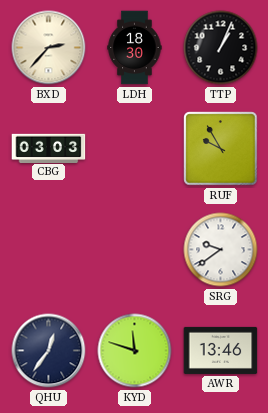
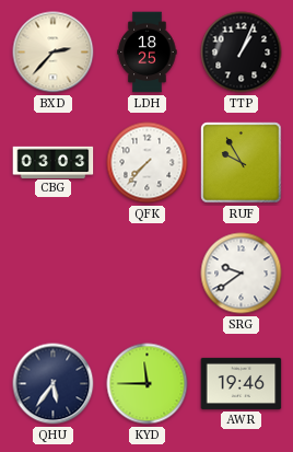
LDH: 18:30 -> 18:25
QFK: none -> 7:37
QHU: 12:36 -> 5:36
KYD: 11:48 -> 11:45
AWR: 13:46 -> 19:46
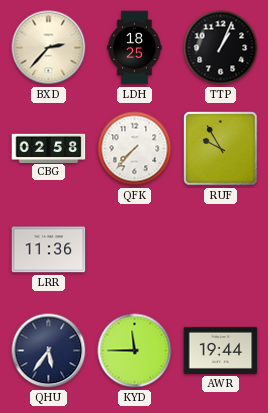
CBG: 03:03 -> 02:58
LRR: none -> 11:36
SRG: 9:39 -> none
AWR: 19:46 -> 19:44
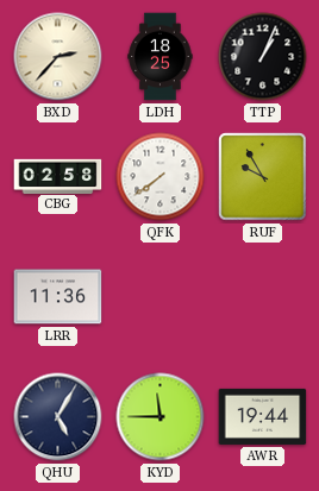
QFK: 7:37 -> 7:39
QHU: 5:36 -> 5:05
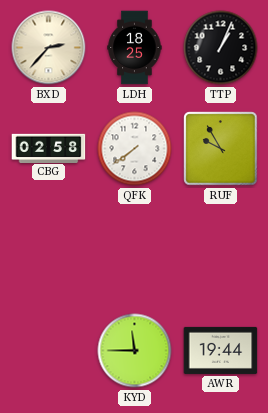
LRR: 11:36 -> none
QHU: 5:05 -> none
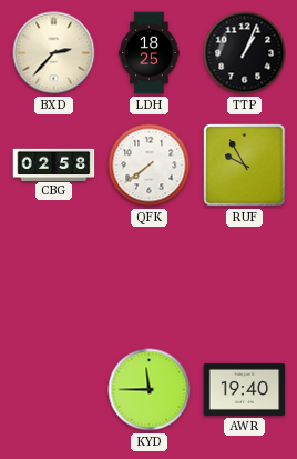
AWR: 19:44 -> 19:40
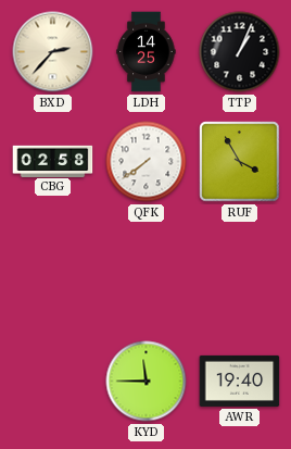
LDH: 18:25 -> 14:25
RUF: 9:55 -> 3:55
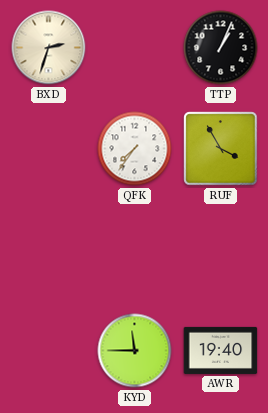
BXD: 2:37 -> 2:33
LDH: 14:25 -> none
CBG: 02:58 -> none
QFK: 7:39 -> 7:36
